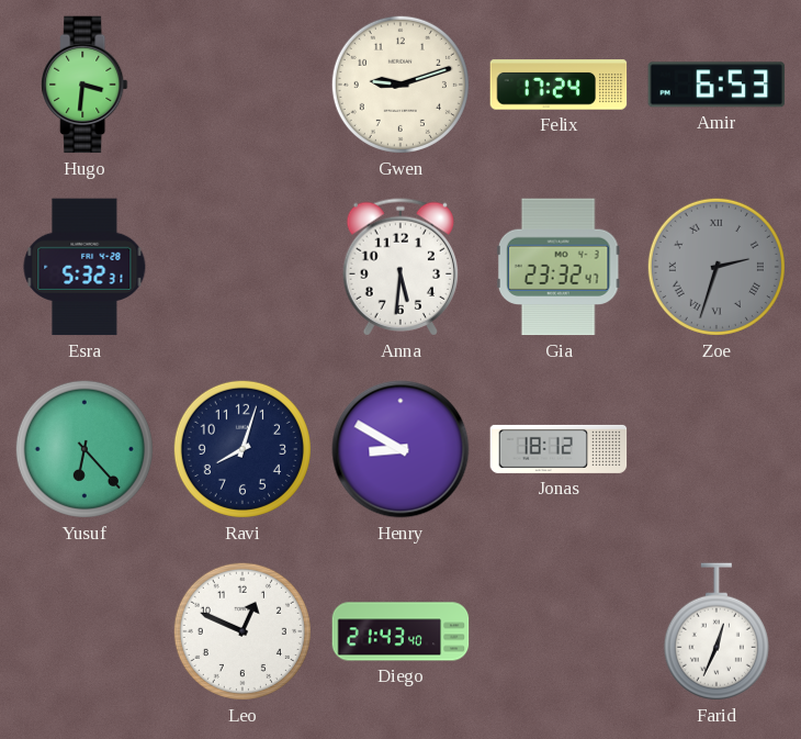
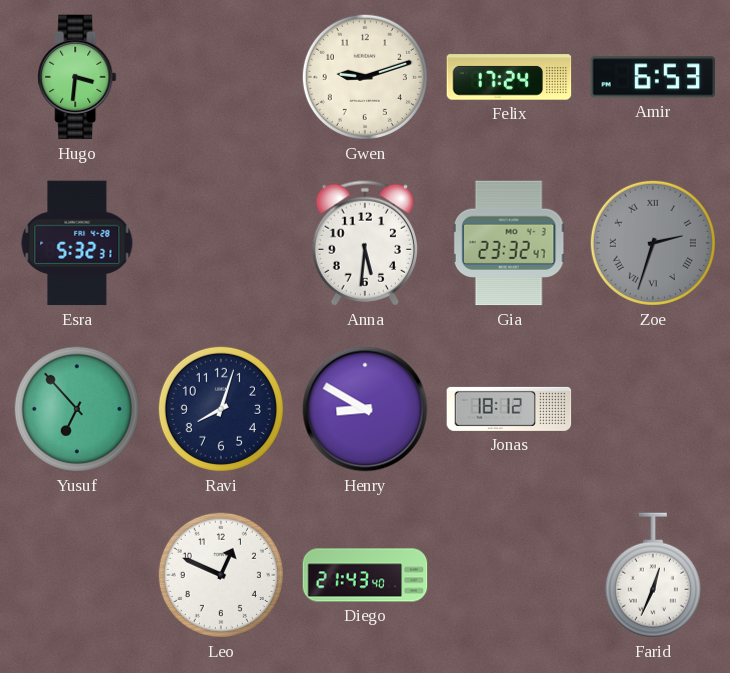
Yusuf: 6:23 -> 6:53
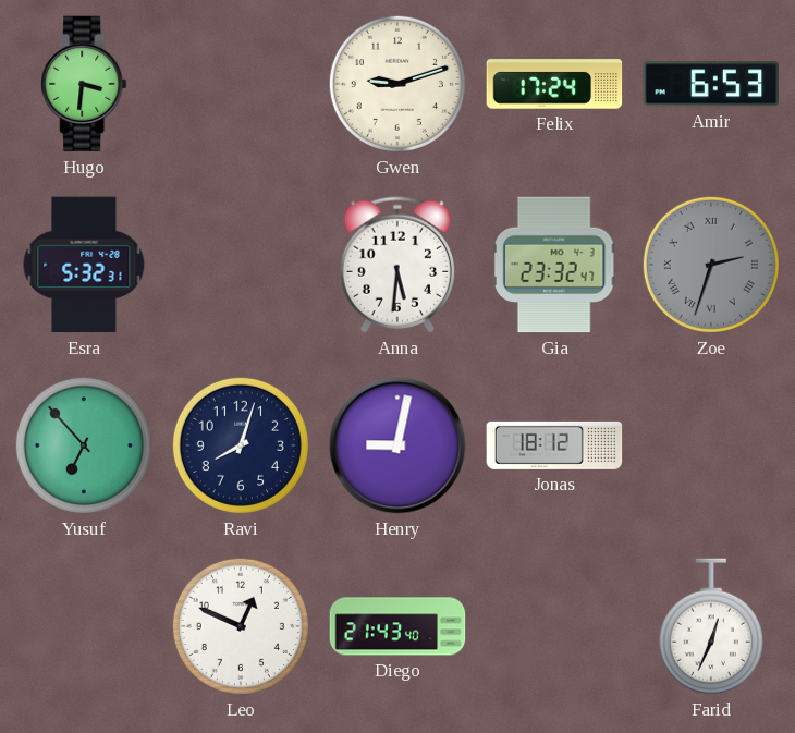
Henry: 8:50 -> 9:02
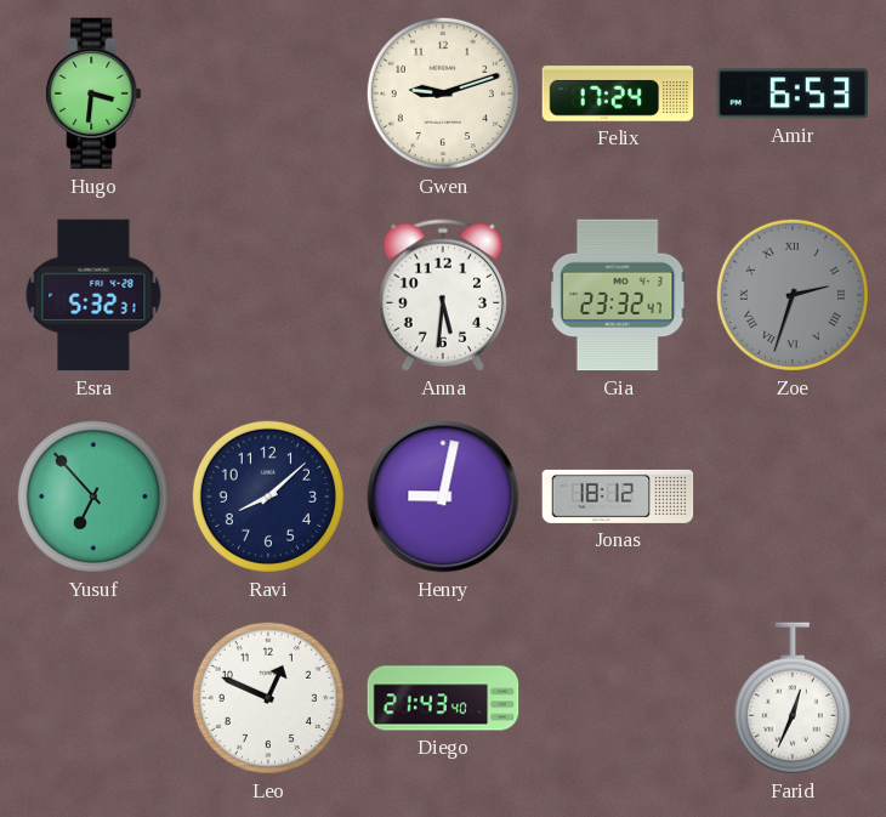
Ravi: 8:03 -> 8:08
